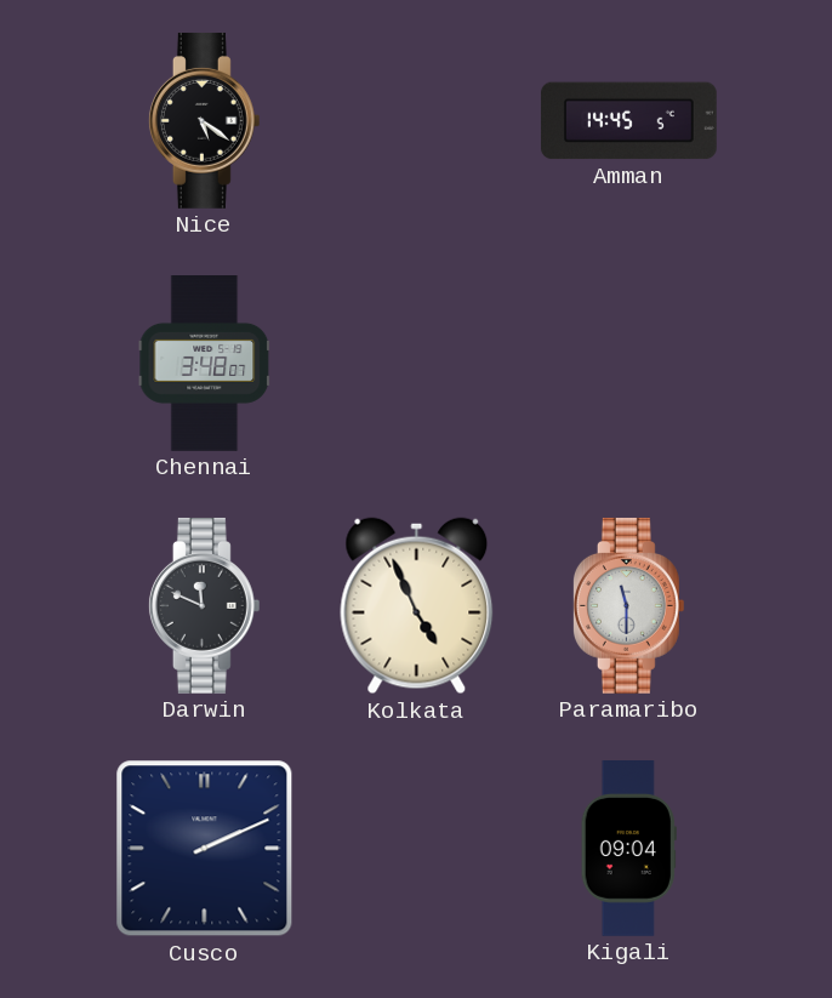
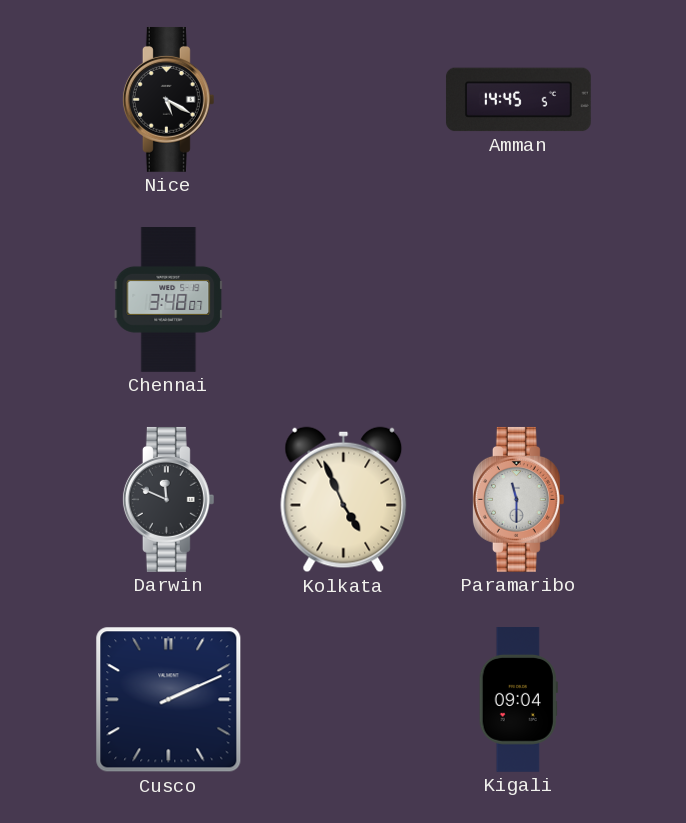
Nice: 5:21 -> 5:20
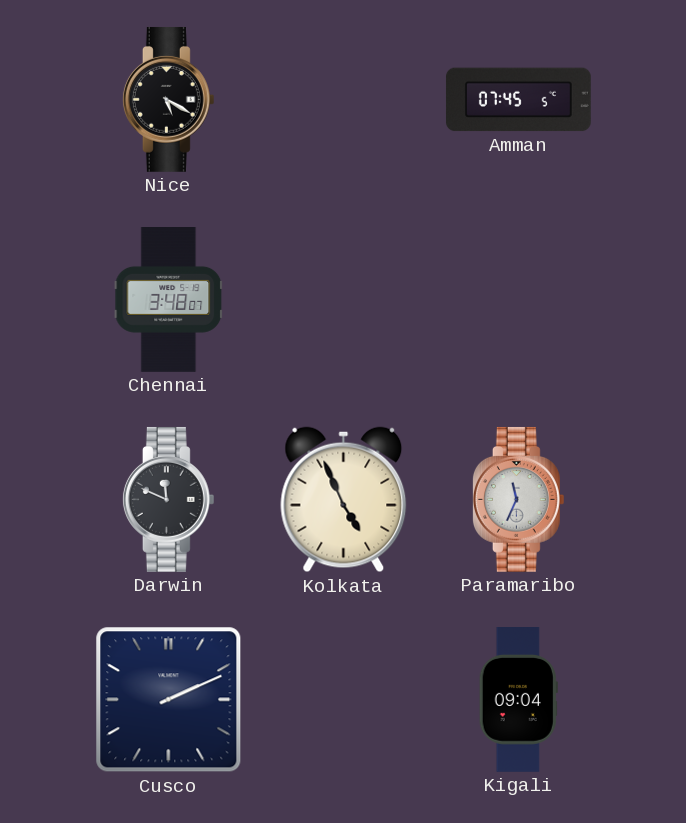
Amman: 14:45 -> 07:45
Paramaribo: 11:30 -> 11:34
